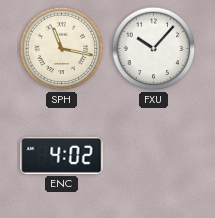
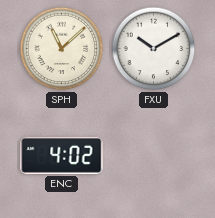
SPH: 11:17 -> 11:08
FXU: 10:07 -> 10:10
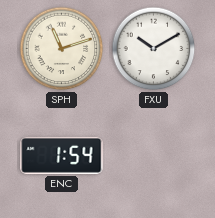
SPH: 11:08 -> 11:12
ENC: 4:02 -> 1:54
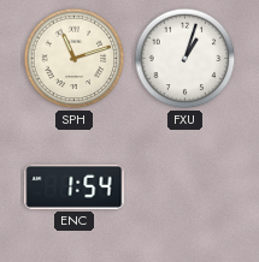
FXU: 10:10 -> 1:03
